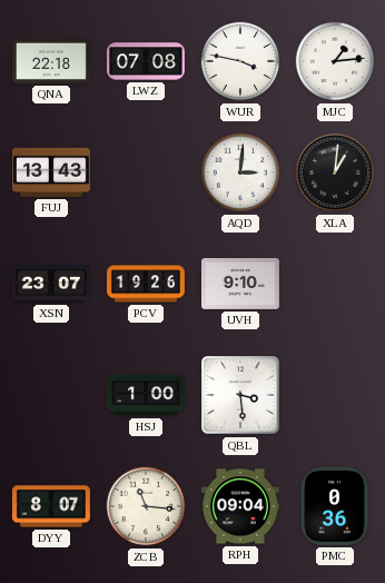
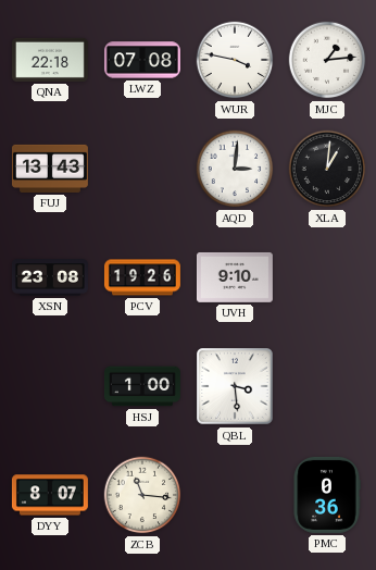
XSN: 23:07 -> 23:08
RPH: 09:04 -> none
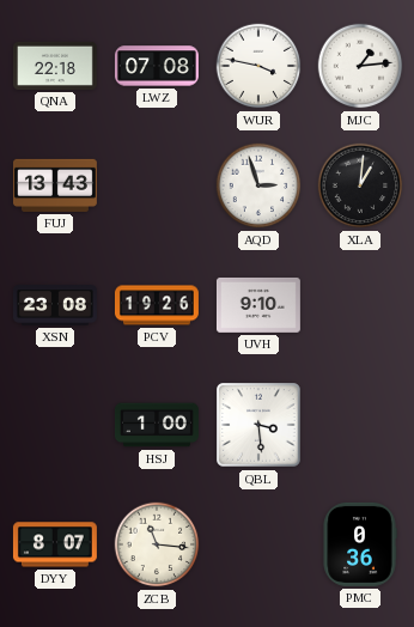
AQD: 3:01 -> 2:57
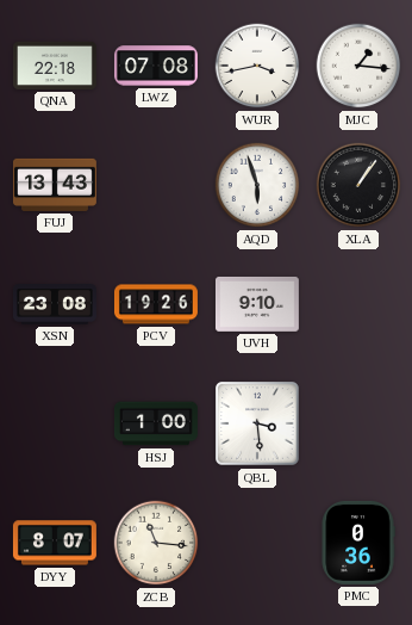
WUR: 3:47 -> 3:43
MJC: 1:14 -> 1:16
AQD: 2:57 -> 5:57
XLA: 1:01 -> 1:06
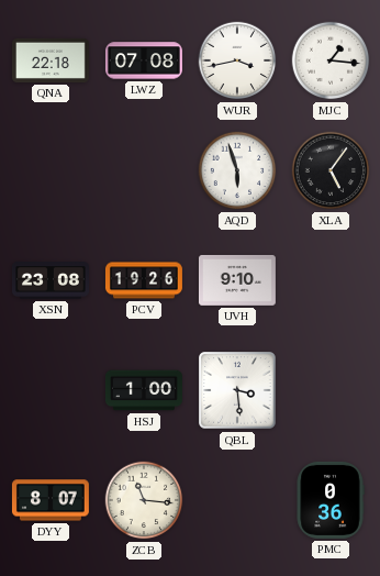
FUJ: 13:43 -> none
XLA: 1:06 -> 5:06
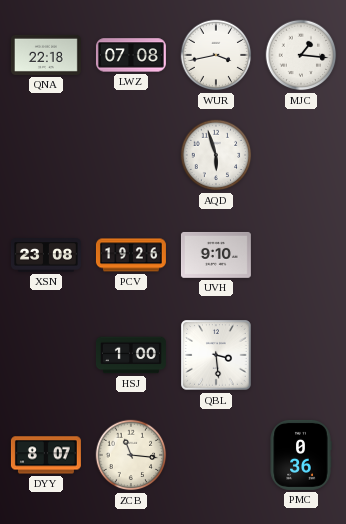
XLA: 5:06 -> none
